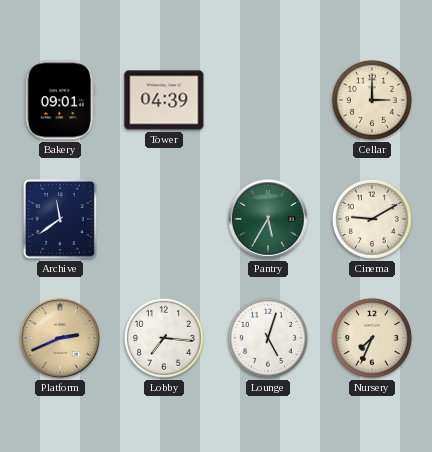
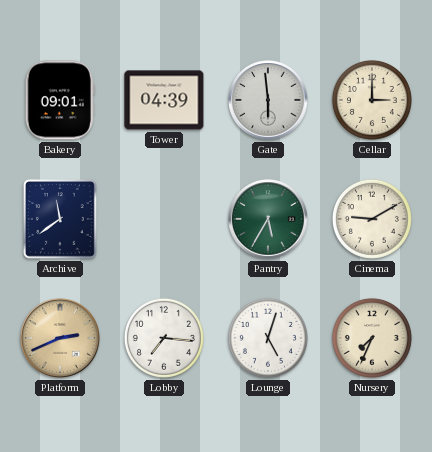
Gate: none -> 5:59
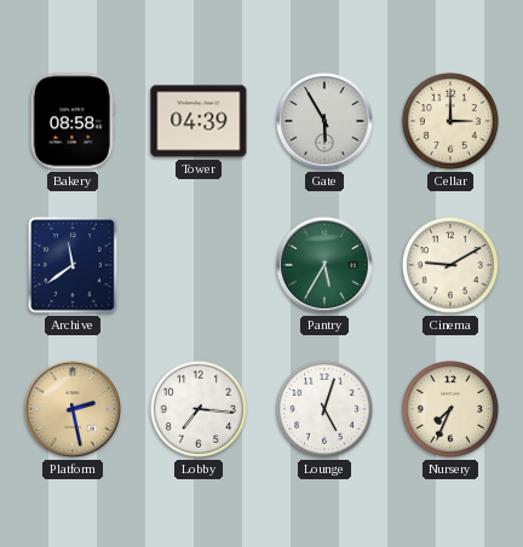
Bakery: 09:01 -> 08:58
Gate: 5:59 -> 5:55
Platform: 2:41 -> 2:28
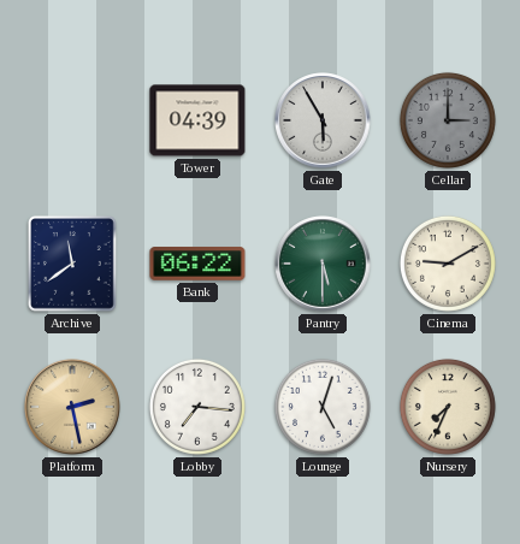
Bakery: 08:58 -> none
Cellar dial: cream -> grey
Bank: none -> 06:22
Pantry: 5:35 -> 5:30
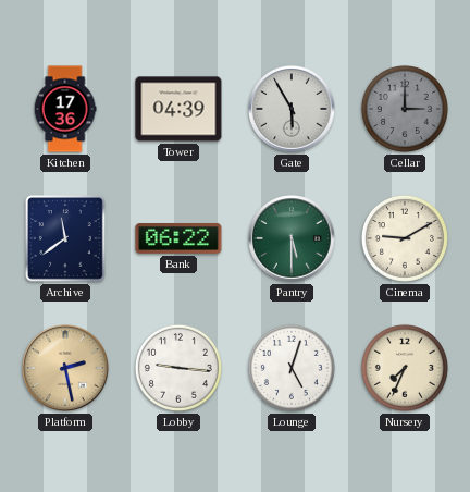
Kitchen: none -> 17:36
Lobby: 7:16 -> 9:16
